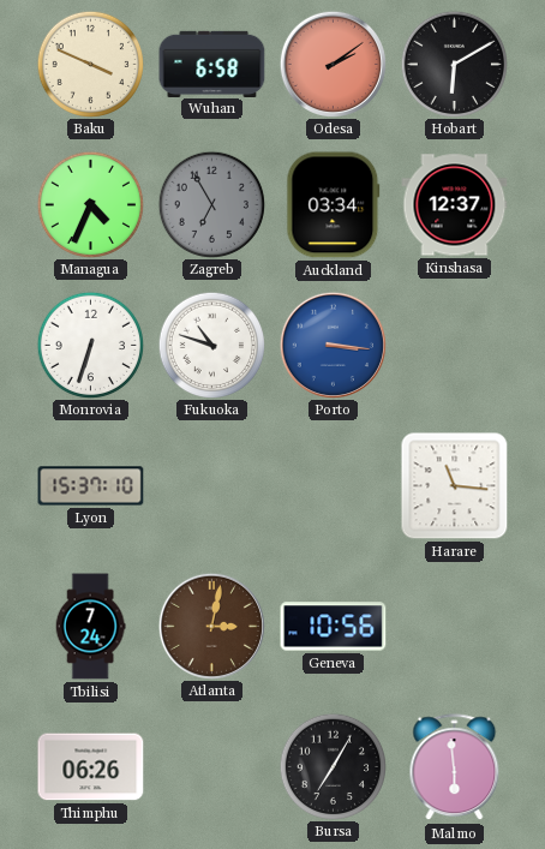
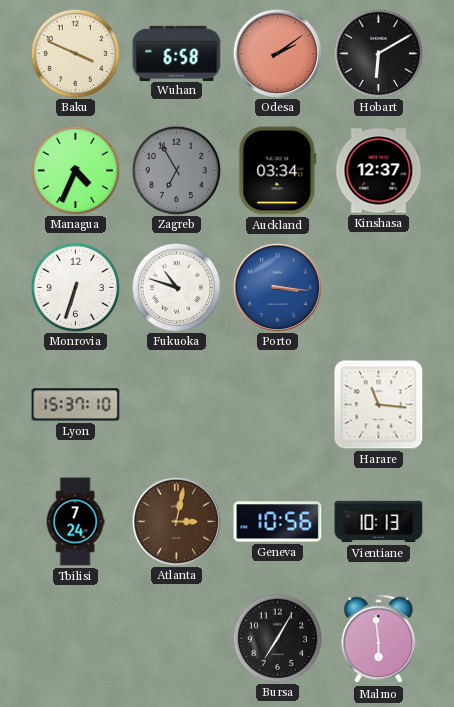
Vientiane: none -> 10:13
Thimphu: 06:26 -> none
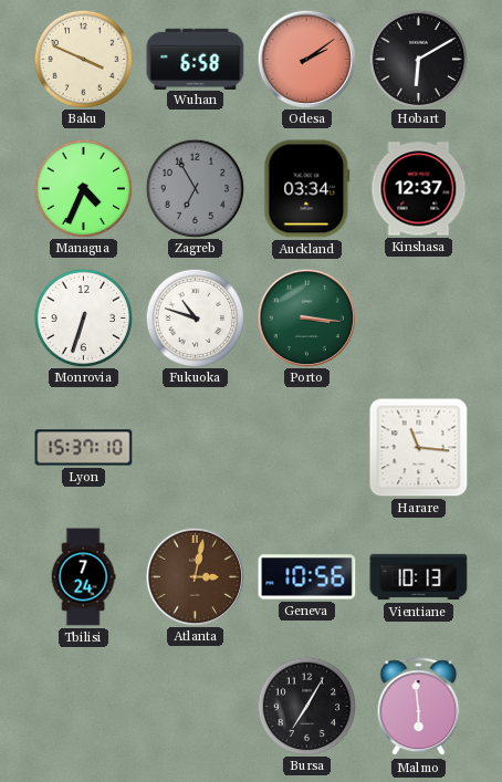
Porto dial: blue -> green
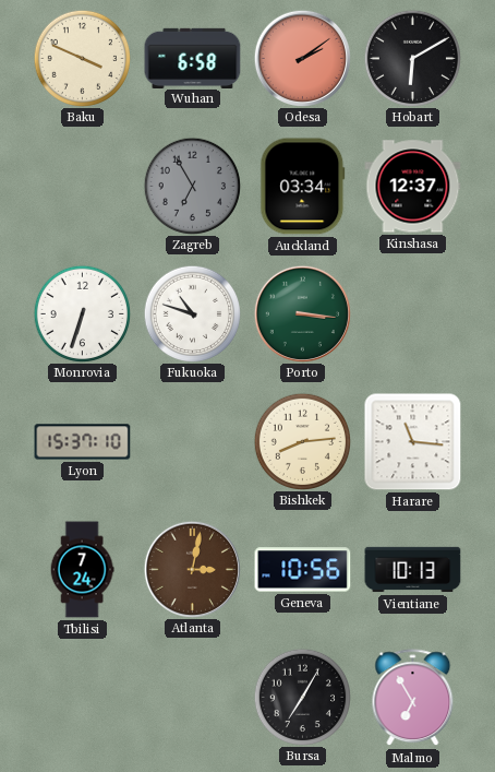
Managua: 4:34 -> none
Bishkek: none -> 8:14
Malmo: 5:59 -> 6:55
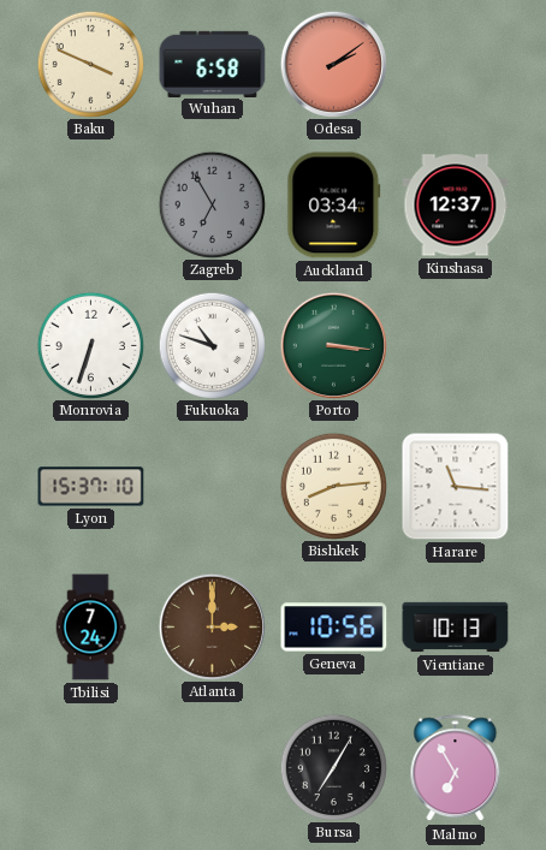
Hobart: 6:10 -> none
Atlanta: 3:02 -> 3:00
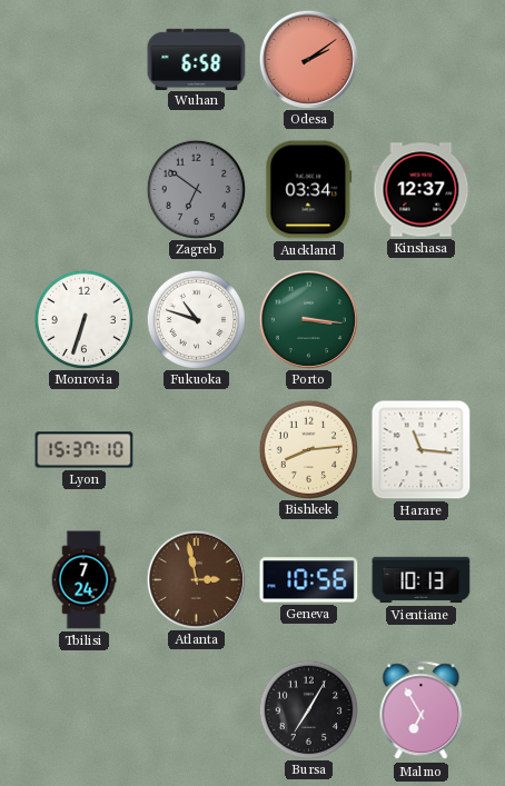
Baku: 3:49 -> none
Zagreb: 6:55 -> 6:51
Atlanta: 3:00 -> 2:58
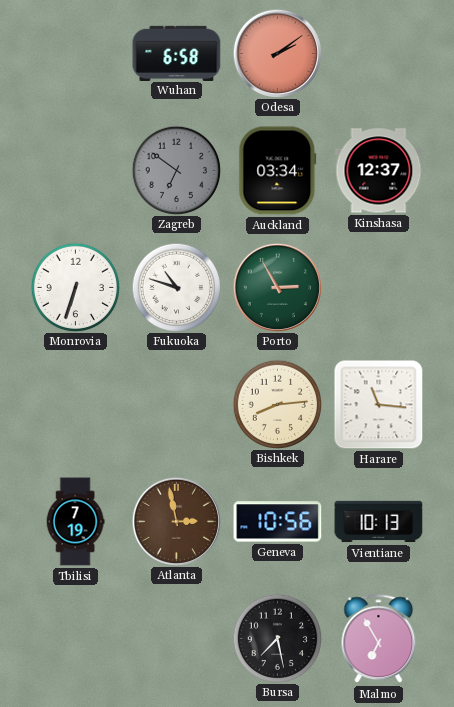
Porto: 3:16 -> 2:55
Lyon: 15:37 -> none
Tbilisi: 7:24 -> 7:19
Bursa: 7:05 -> 7:28
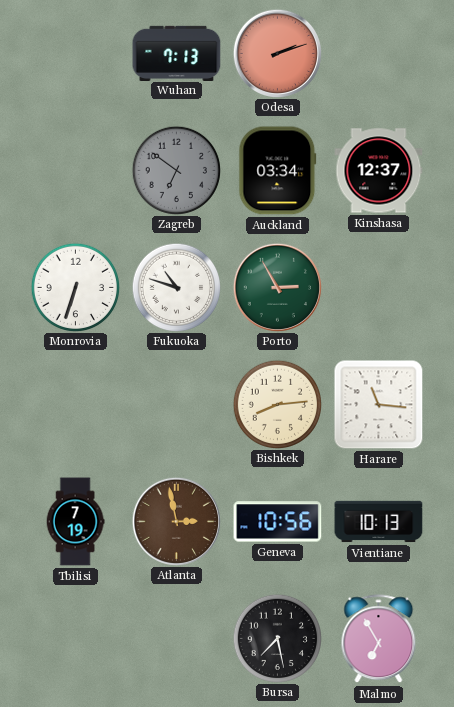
Wuhan: 6:58 -> 7:13
Odesa: 2:09 -> 2:12
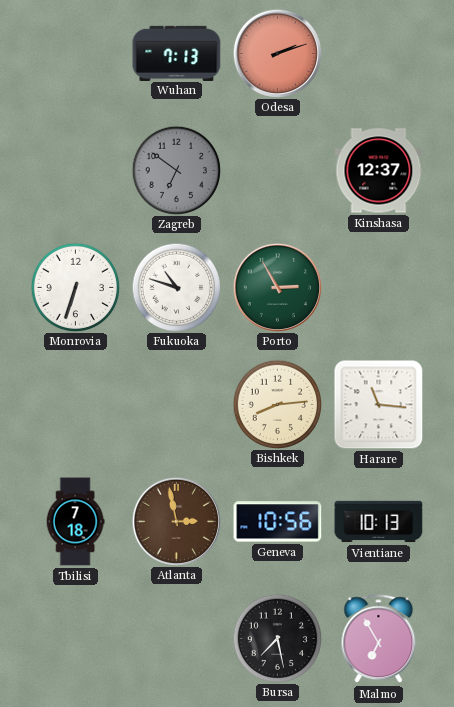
Auckland: 03:34 -> none
Tbilisi: 7:19 -> 7:18
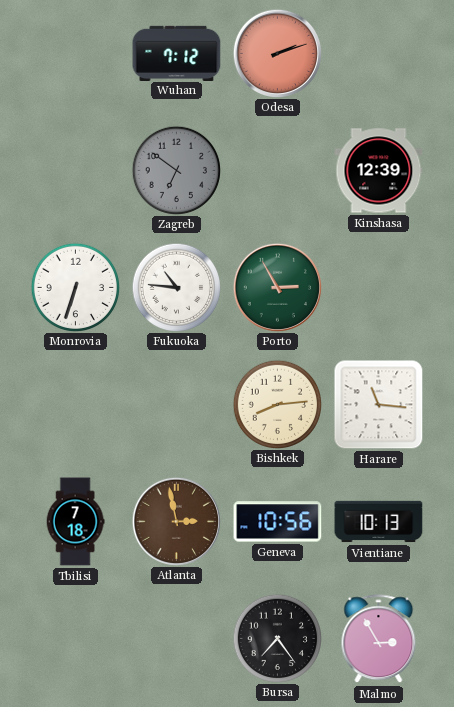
Wuhan: 7:13 -> 7:12
Kinshasa: 12:37 -> 12:39
Fukuoka: 10:48 -> 10:46
Bursa: 7:28 -> 7:24
Malmo: 6:55 -> 2:55
